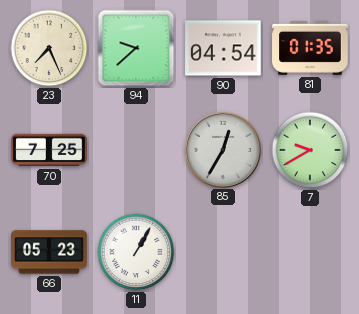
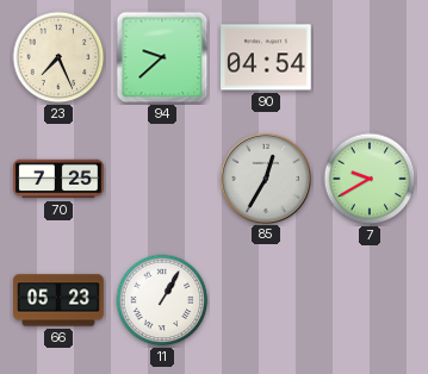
81: 01:35 -> none
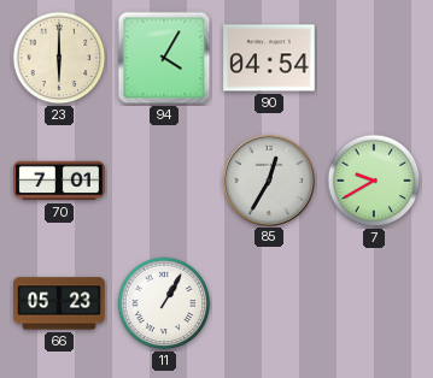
23: 7:26 -> 6:00
94: 9:38 -> 4:05
70: 7:25 -> 7:01
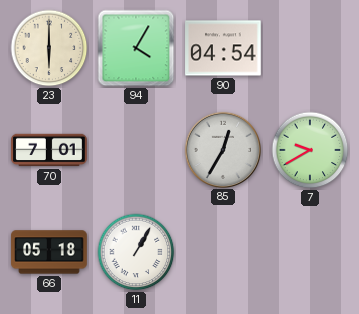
66: 05:23 -> 05:18
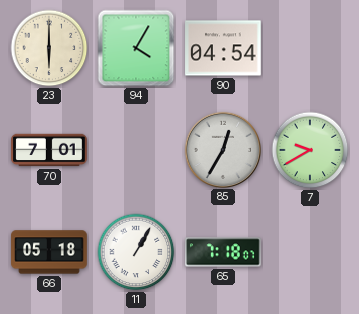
65: none -> 7:18
